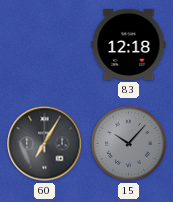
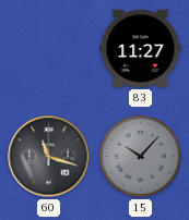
83: 12:18 -> 11:27
60: 7:05 -> 11:18
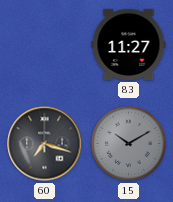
60: 11:18 -> 7:18
15: 10:07 -> 10:10
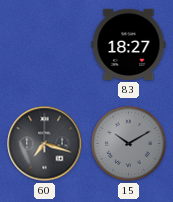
83: 11:27 -> 18:27
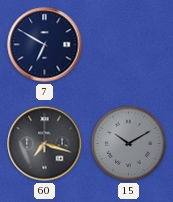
7: none -> 6:50
83: 18:27 -> none
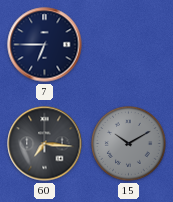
7: 6:50 -> 6:45
60: 7:18 -> 7:16
